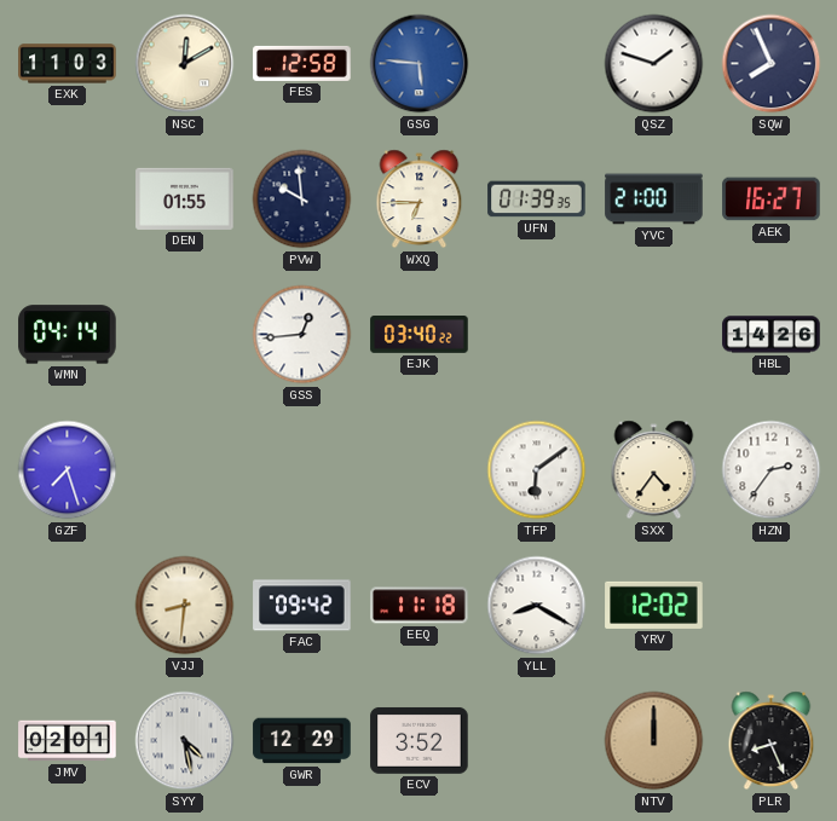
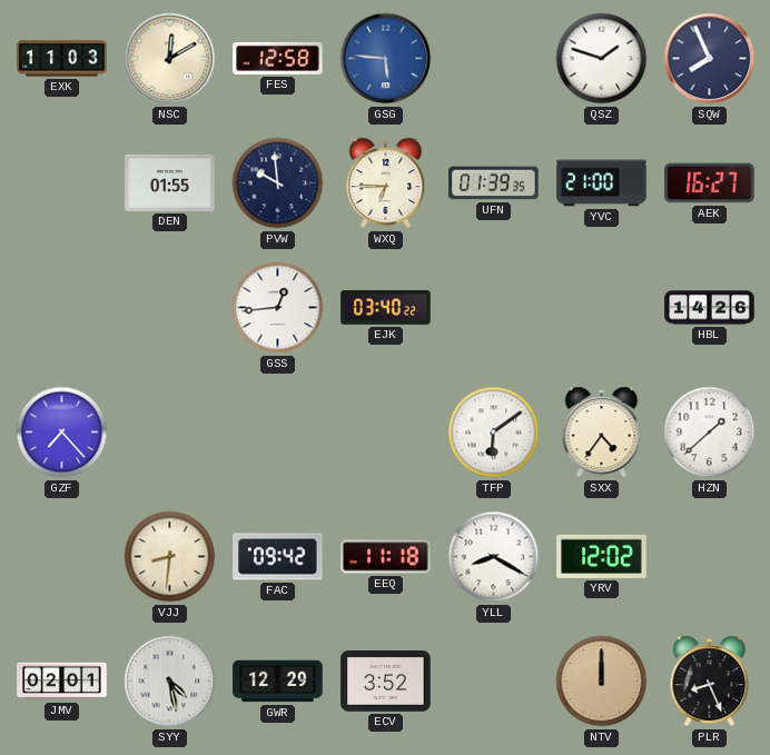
WMN: 04:14 -> none
GZF: 7:27 -> 7:23
HZN: 2:36 -> 1:38
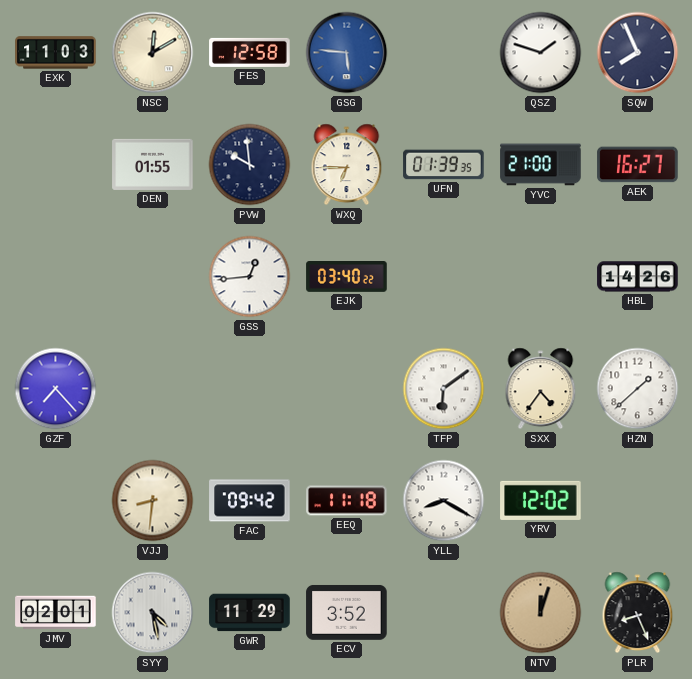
GWR: 12:29 -> 11:29
NTV: 12:00 -> 12:03
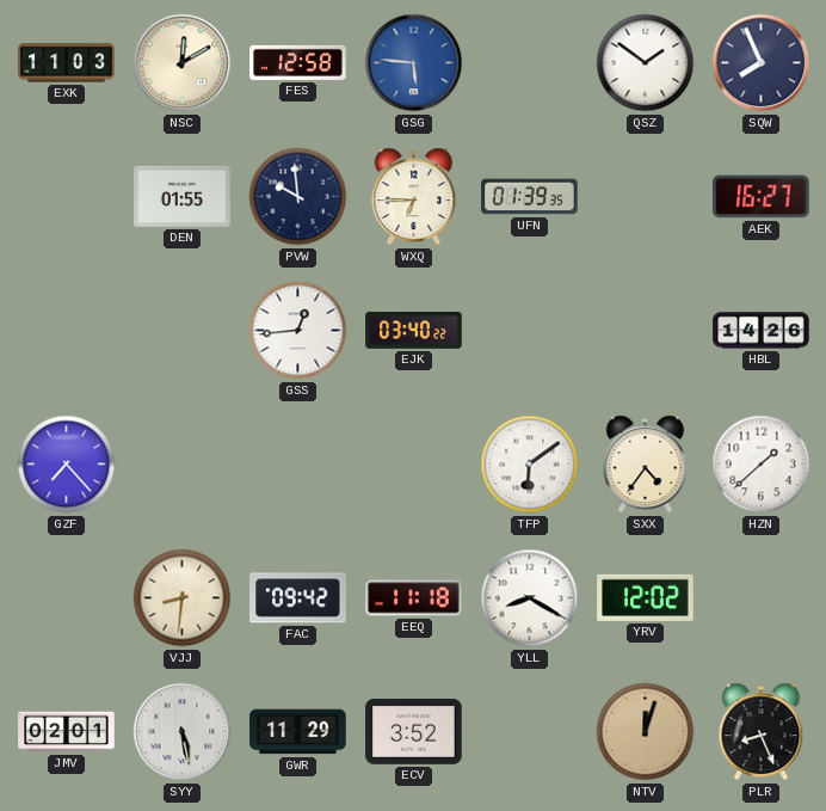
QSZ: 1:48 -> 1:51
YVC: 21:00 -> none
SYY: 4:28 -> 5:28
